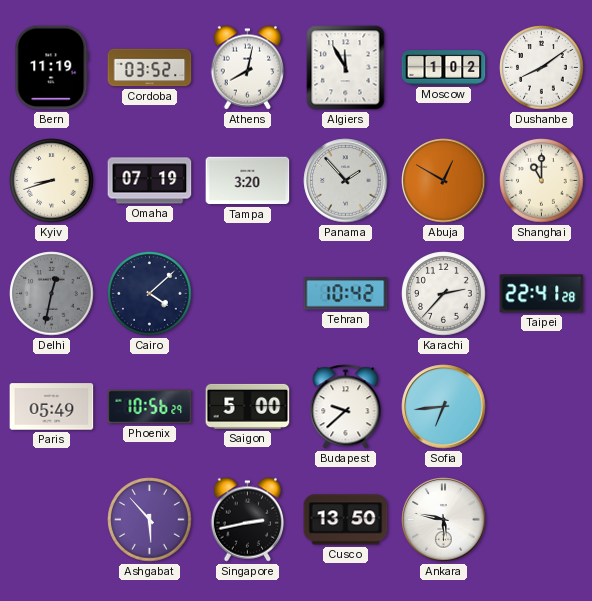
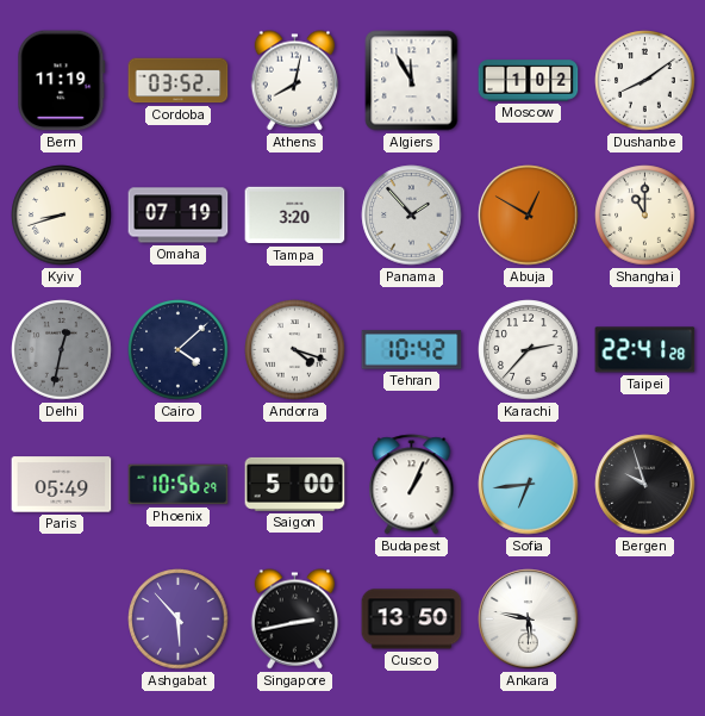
Andorra: none -> 4:18
Budapest: 9:38 -> 1:04
Bergen: none -> 9:57
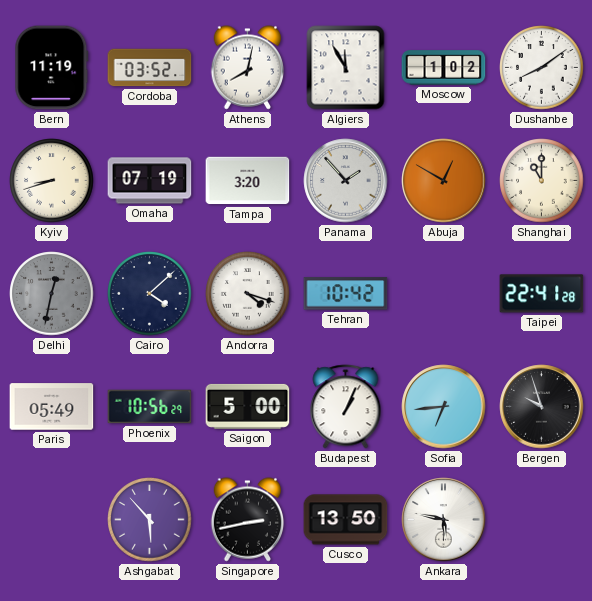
Karachi: 2:37 -> none
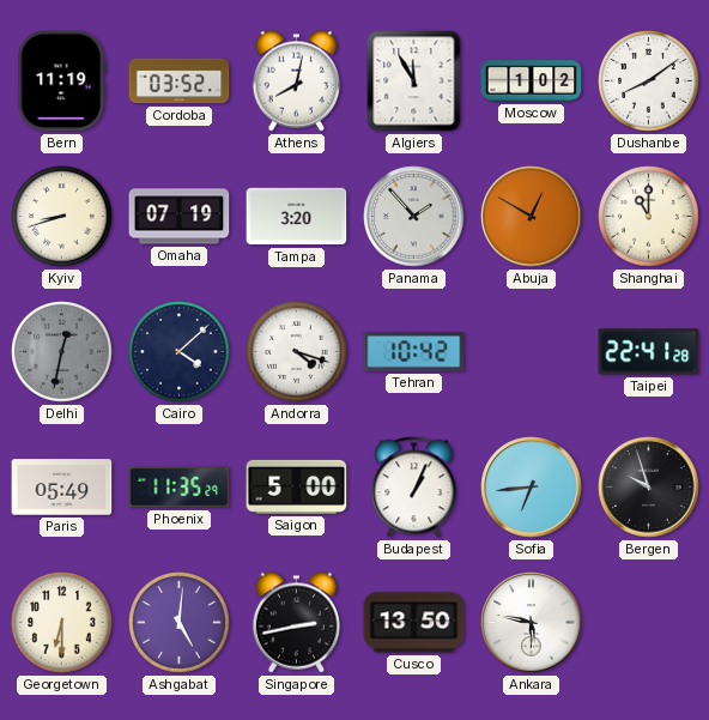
Phoenix: 10:56 -> 11:35
Georgetown: none -> 6:30
Ashgabat: 5:53 -> 5:01
